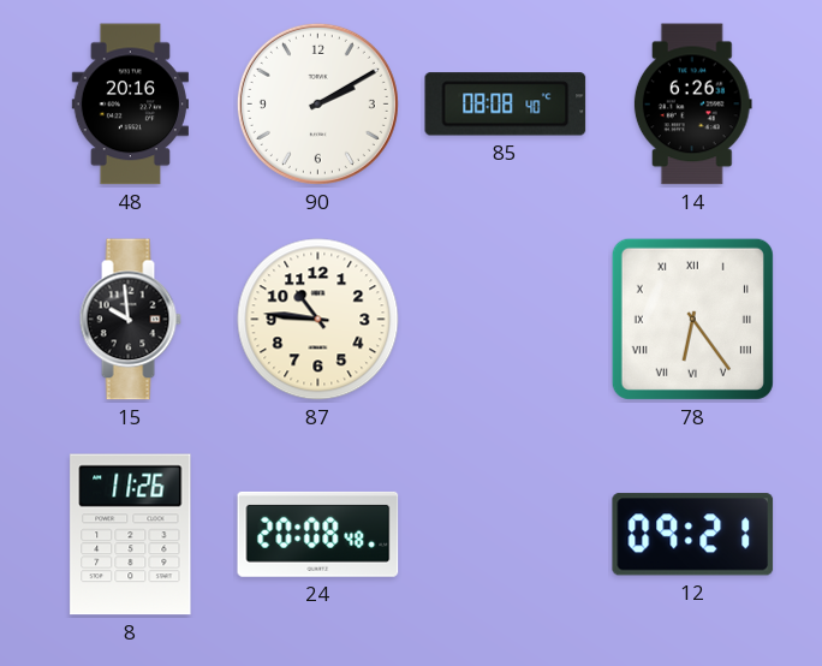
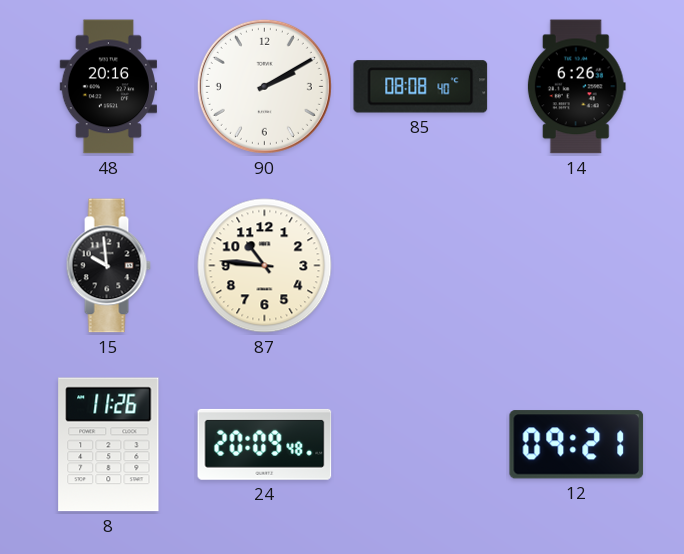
78: 6:24 -> none
24: 20:08 -> 20:09
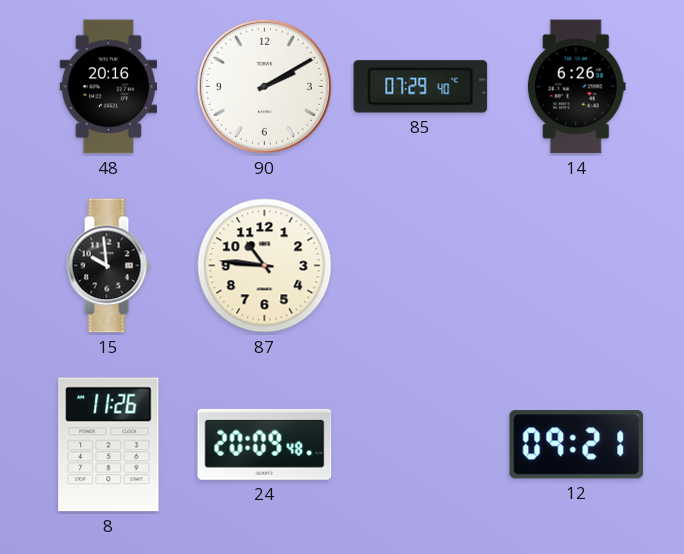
85: 08:08 -> 07:29
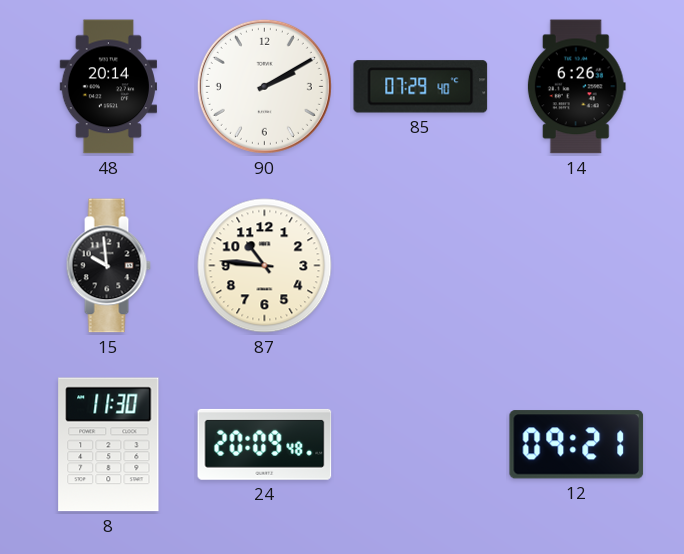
48: 20:16 -> 20:14
8: 11:26 -> 11:30
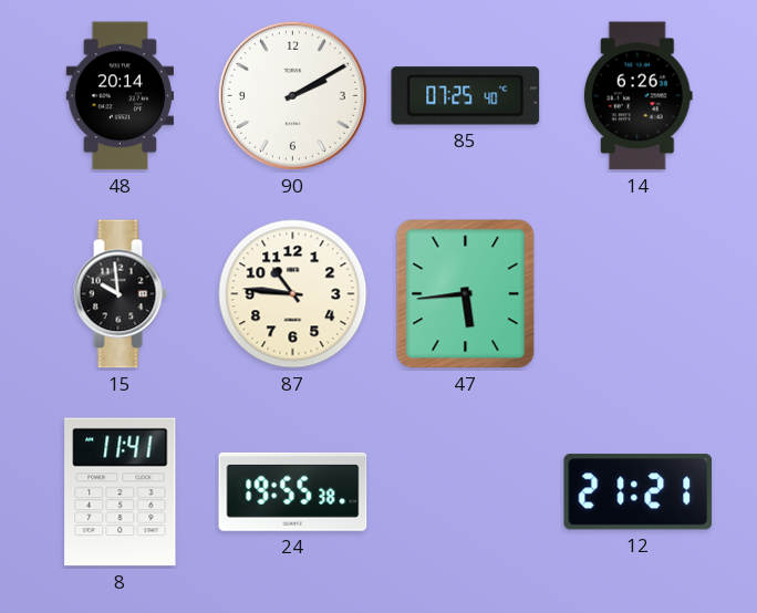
85: 07:29 -> 07:25
47: none -> 5:44
8: 11:30 -> 11:41
24: 20:09 -> 19:55
12: 09:21 -> 21:21
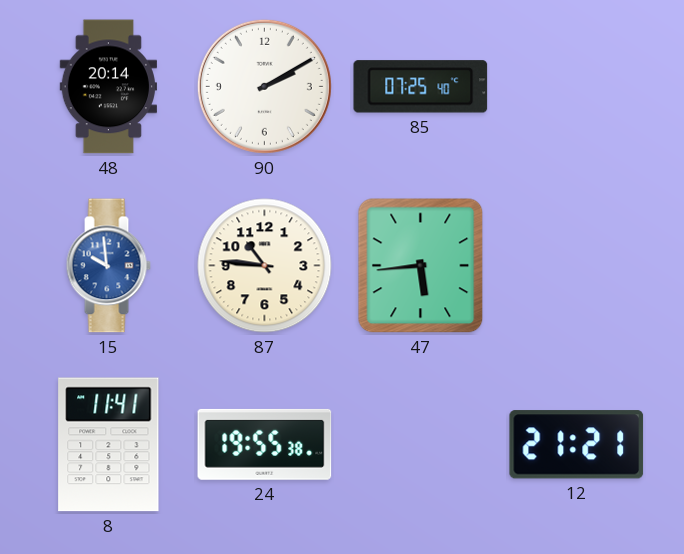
14: 6:26 -> none
15 dial: black -> blue
